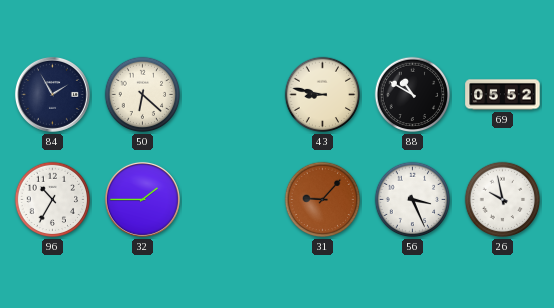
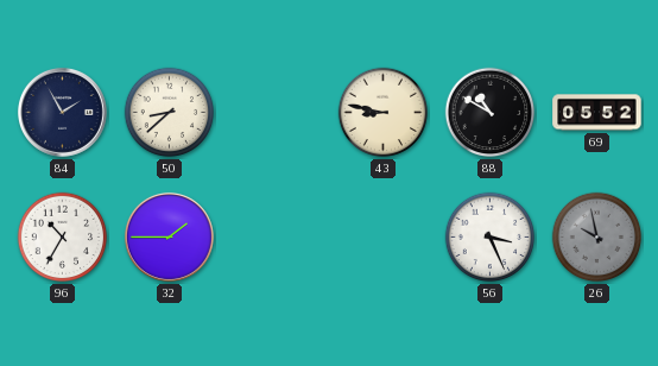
50: 6:22 -> 8:38
31: 9:07 -> none
26 dial: white -> grey
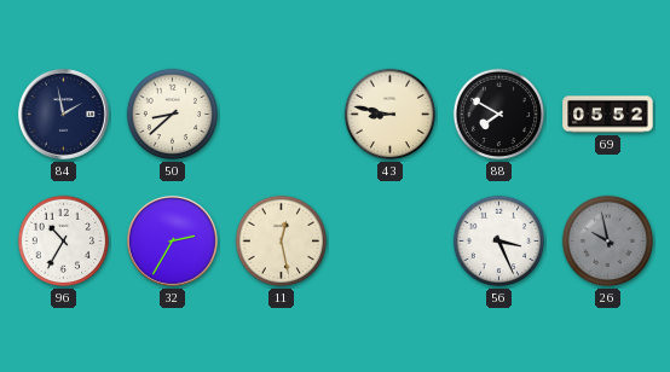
84: 1:55 -> 1:58
88: 10:50 -> 7:50
32: 1:45 -> 2:35
11: none -> 12:28
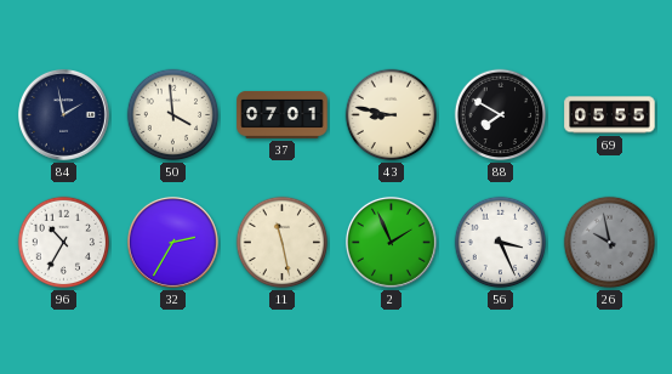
50: 8:38 -> 3:59
37: none -> 07:01
69: 05:52 -> 05:55
11: 12:28 -> 11:28
2: none -> 1:56
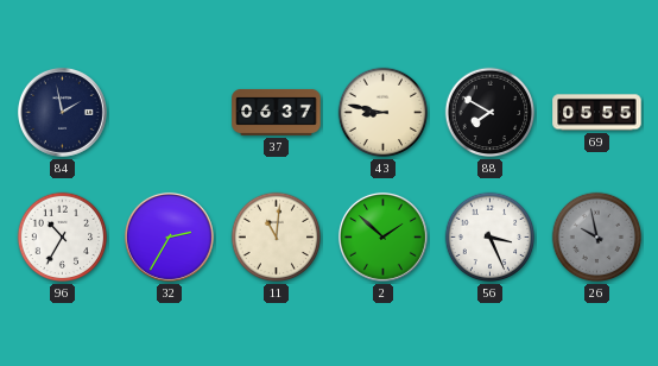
50: 3:59 -> none
37: 07:01 -> 06:37
11: 11:28 -> 11:01
2: 1:56 -> 1:52
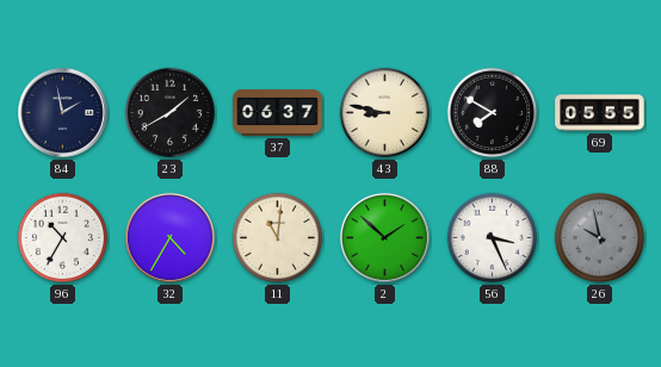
23: none -> 1:40
32: 2:35 -> 4:35
